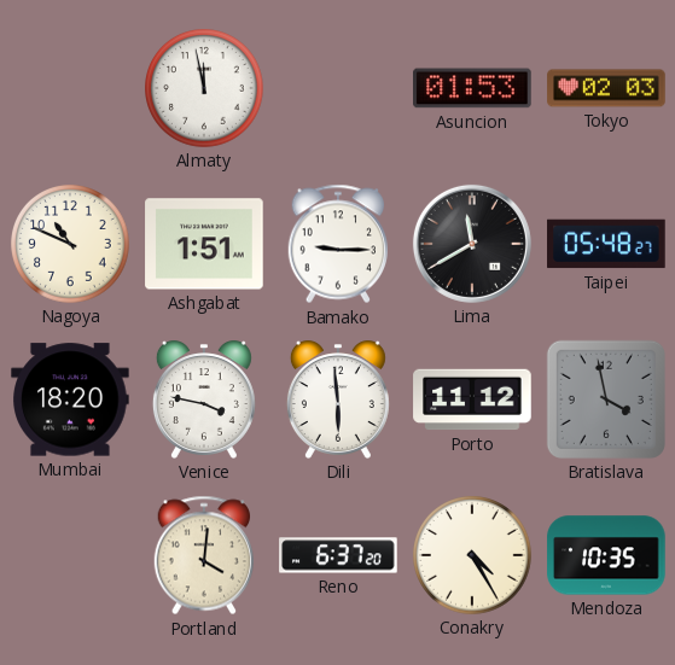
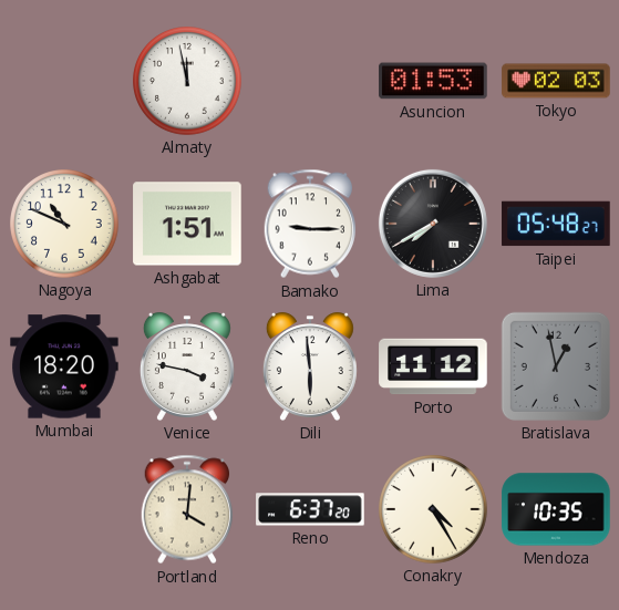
Lima: 11:40 -> 7:40
Bratislava: 3:58 -> 12:58
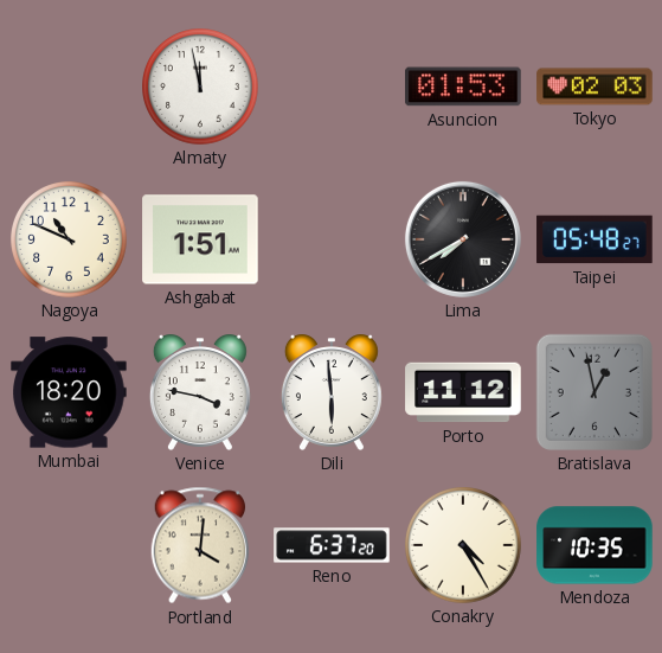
Bamako: 9:15 -> none
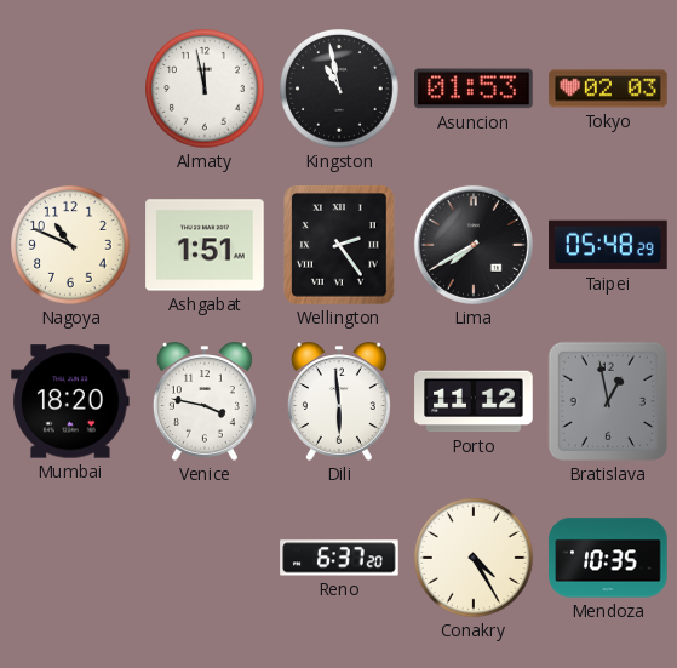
Kingston: none -> 10:58
Wellington: none -> 2:24
Taipei: 05:48:27 -> 05:48:29
Portland: 4:01 -> none
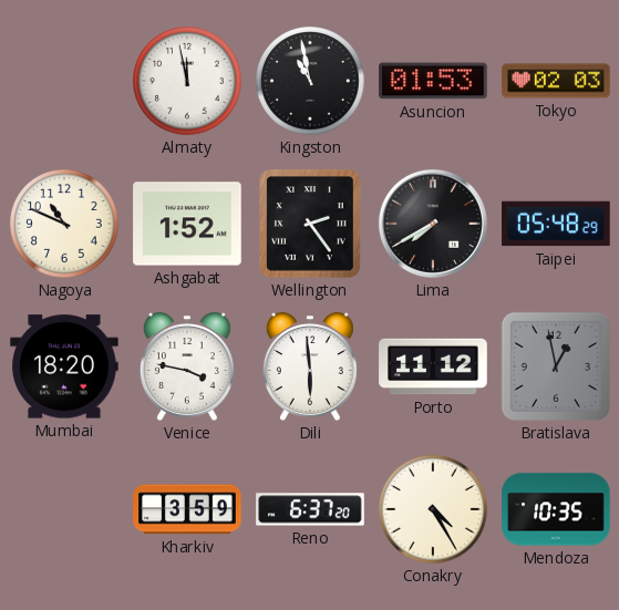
Ashgabat: 1:51 -> 1:52
Kharkiv: none -> 3:59
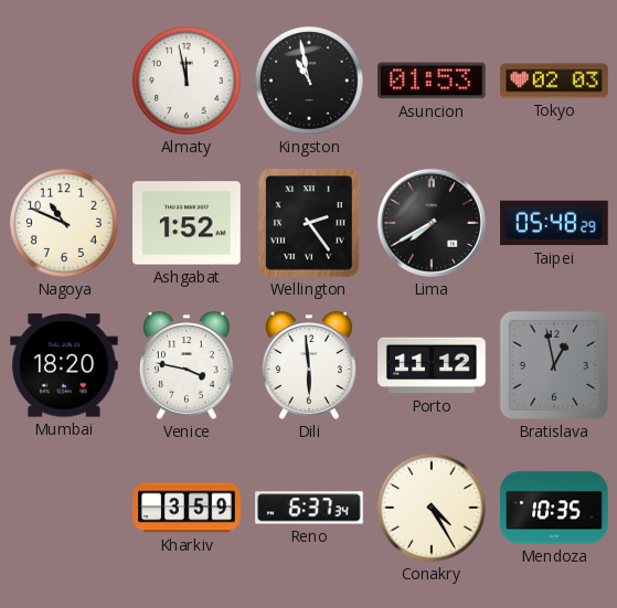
Reno: 6:37:20 -> 6:37:34
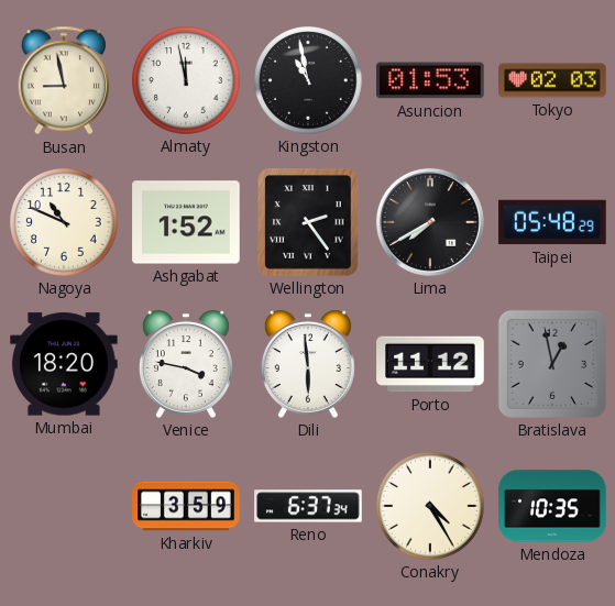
Busan: none -> 8:58
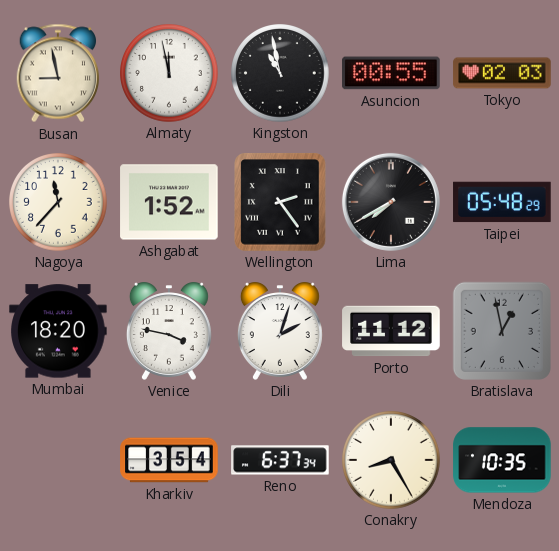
Asuncion: 01:53 -> 00:55
Nagoya: 10:49 -> 11:37
Dili: 5:59 -> 2:03
Kharkiv: 3:59 -> 3:54
Conakry: 4:25 -> 8:25
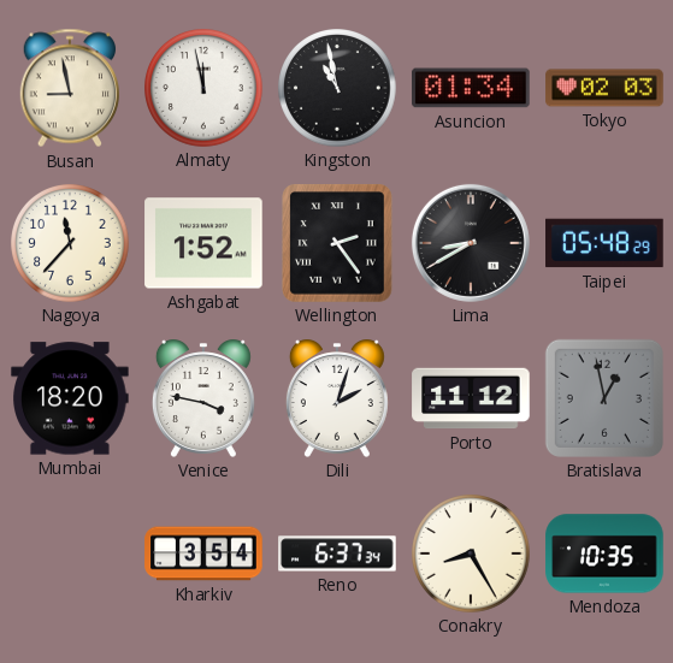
Asuncion: 00:55 -> 01:34
Lima: 7:40 -> 8:40
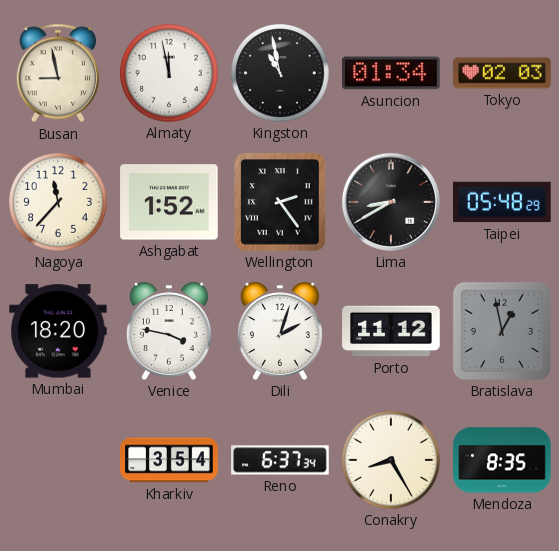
Mendoza: 10:35 -> 8:35
